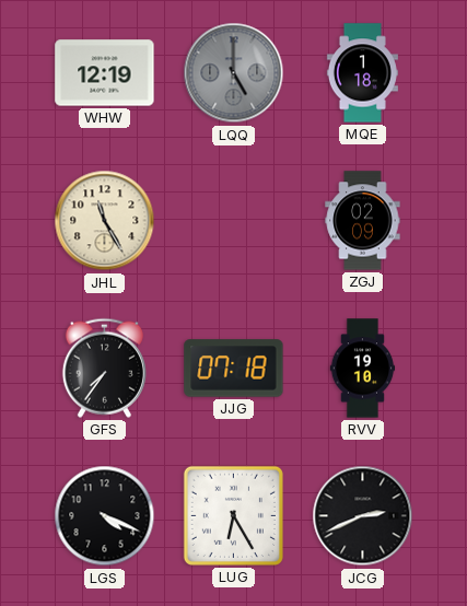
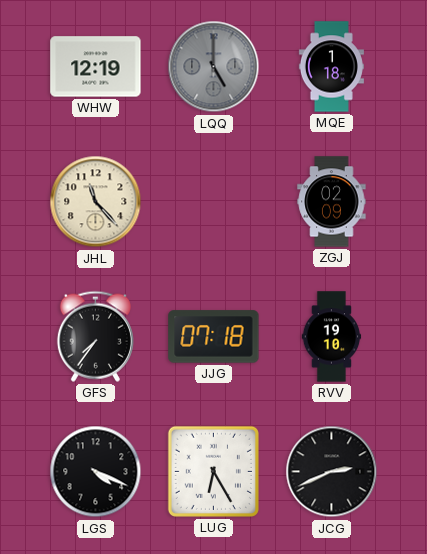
JHL: 11:25 -> 11:23
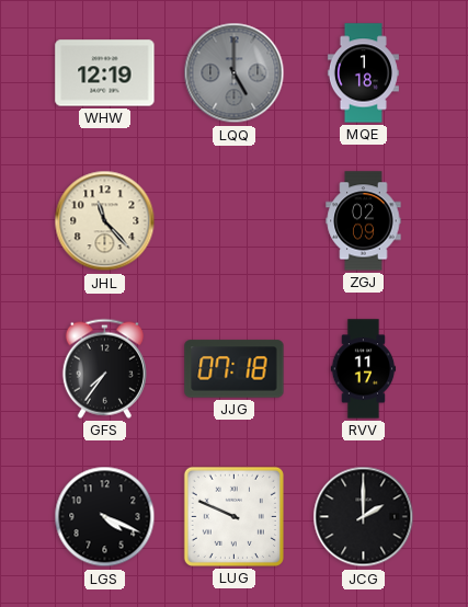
RVV: 19:10 -> 11:17
LUG: 6:25 -> 9:49
JCG: 2:41 -> 2:00
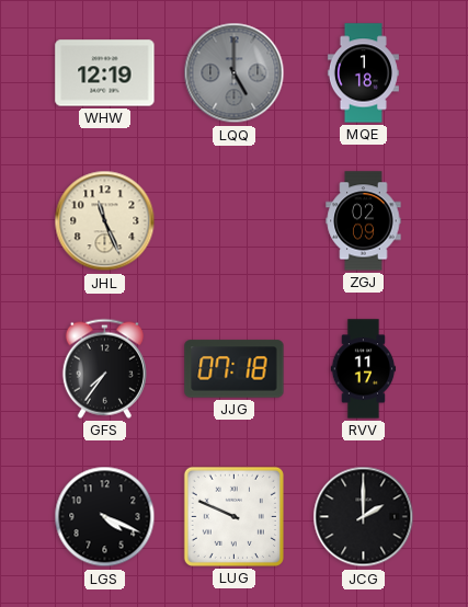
JHL: 11:23 -> 11:26
